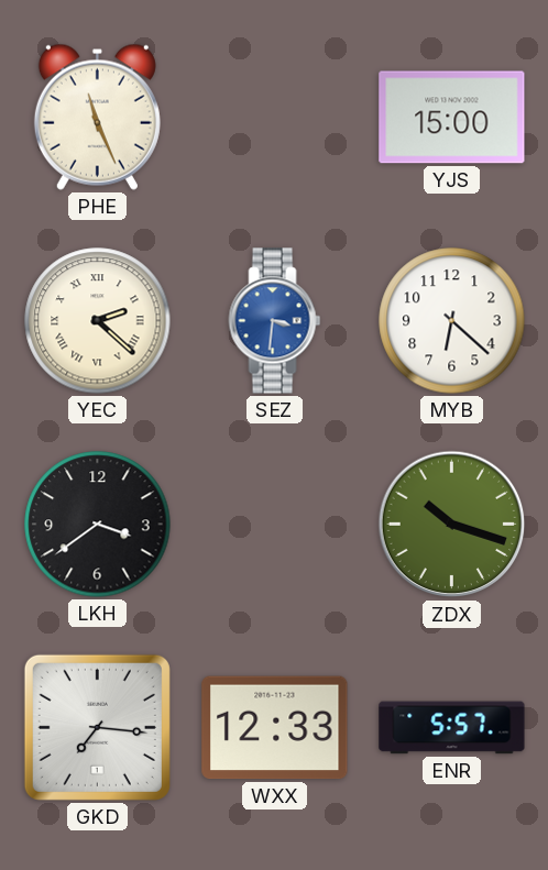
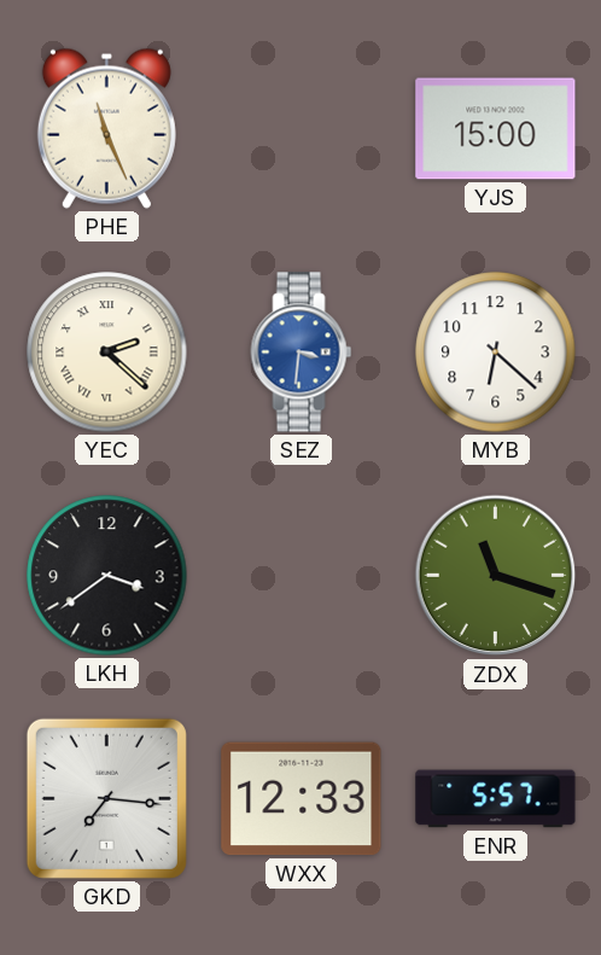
ZDX: 10:18 -> 11:18
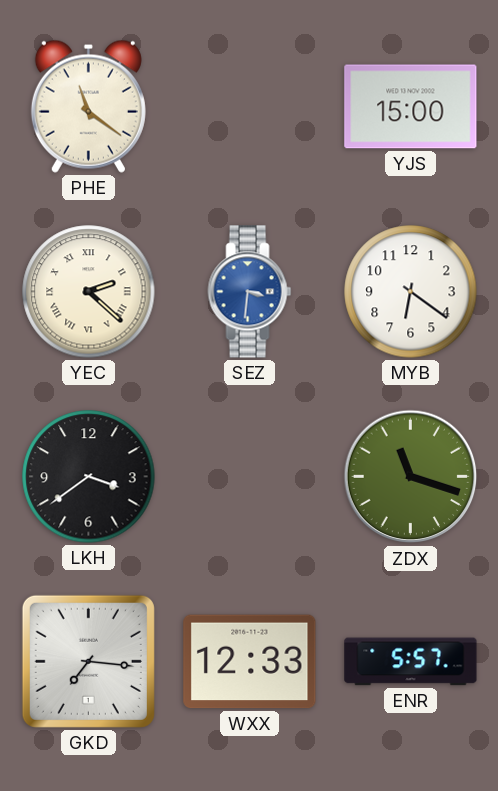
PHE: 11:26 -> 11:21
MYB: 6:22 -> 6:21
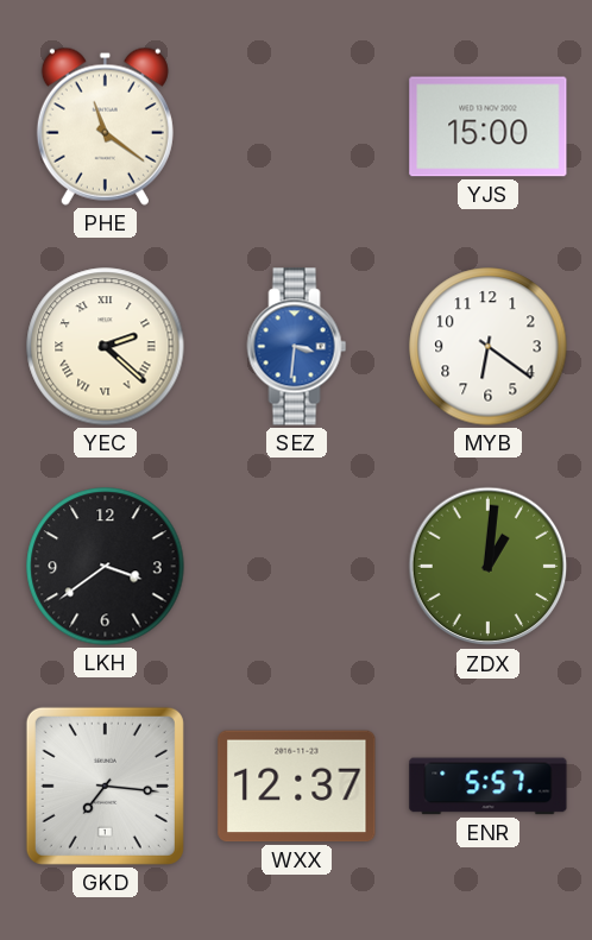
ZDX: 11:18 -> 1:01
WXX: 12:33 -> 12:37
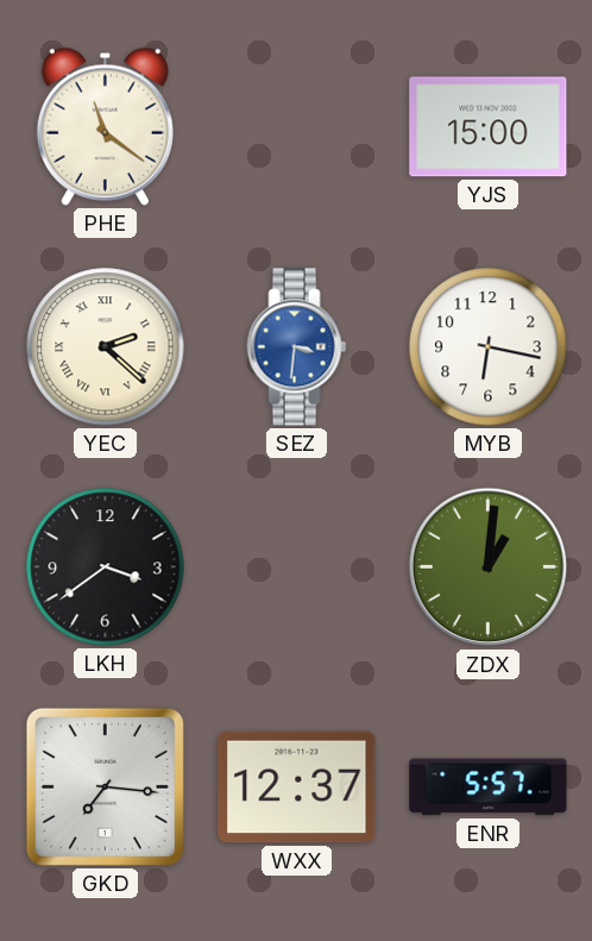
MYB: 6:21 -> 6:17
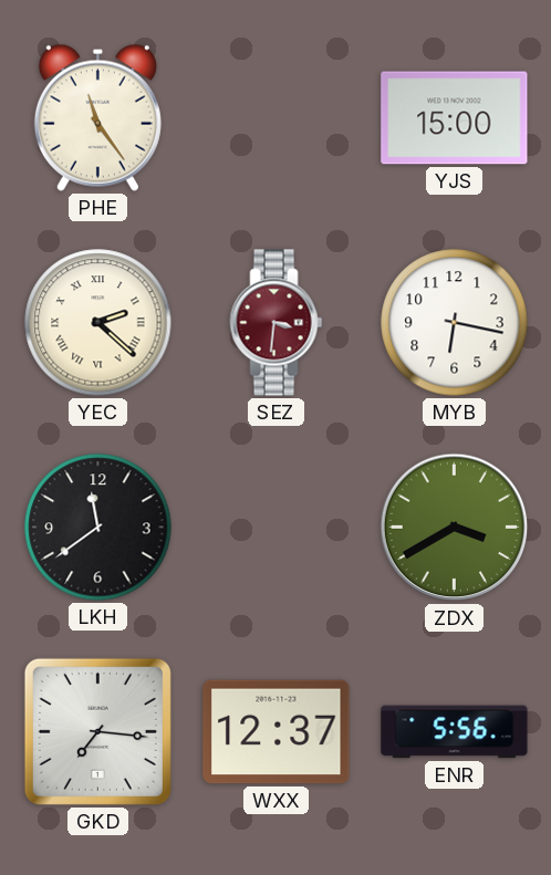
PHE: 11:21 -> 11:24
SEZ dial: blue -> burgundy
LKH: 3:39 -> 11:39
ZDX: 1:01 -> 3:40
ENR: 5:57 -> 5:56
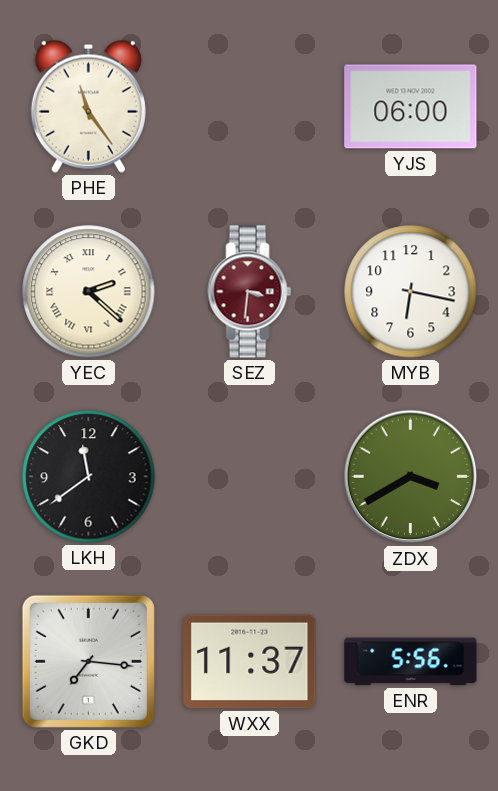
YJS: 15:00 -> 06:00
WXX: 12:37 -> 11:37
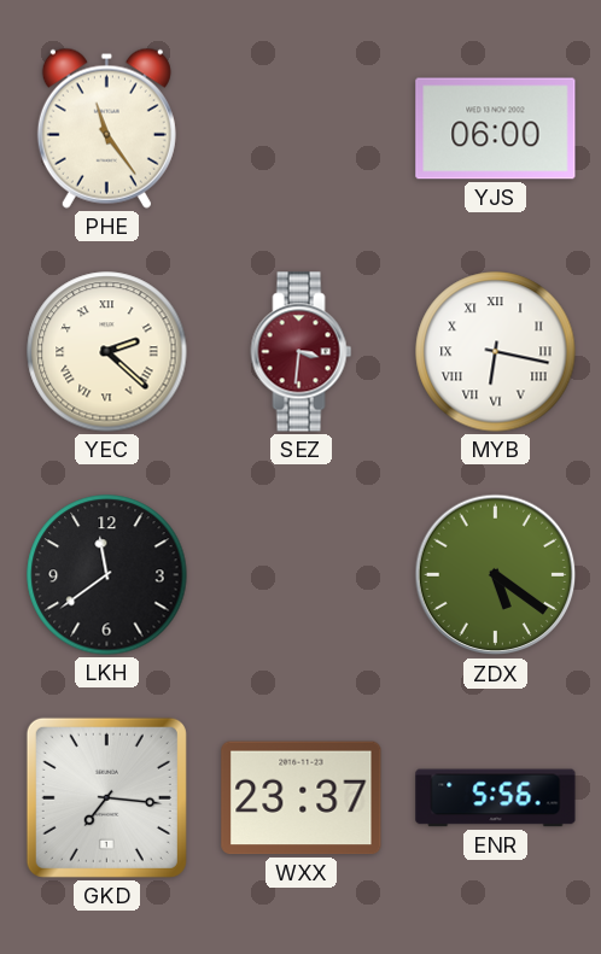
MYB numerals: Arabic -> Roman
ZDX: 3:40 -> 5:21
WXX: 11:37 -> 23:37
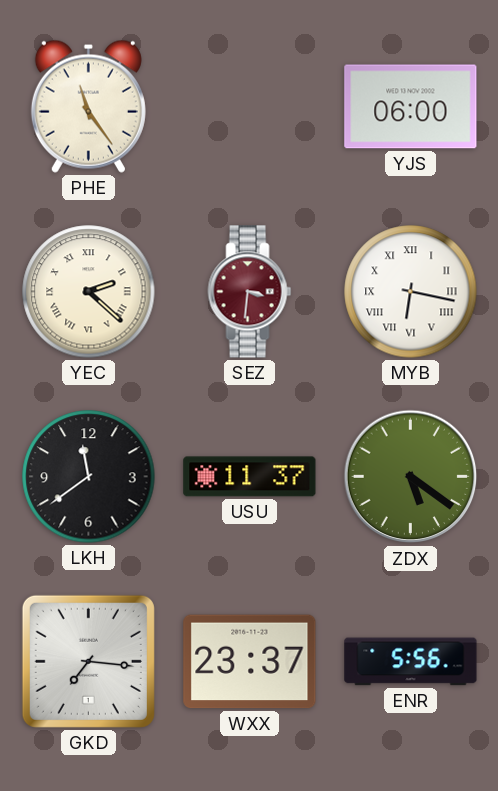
USU: none -> 11:37
